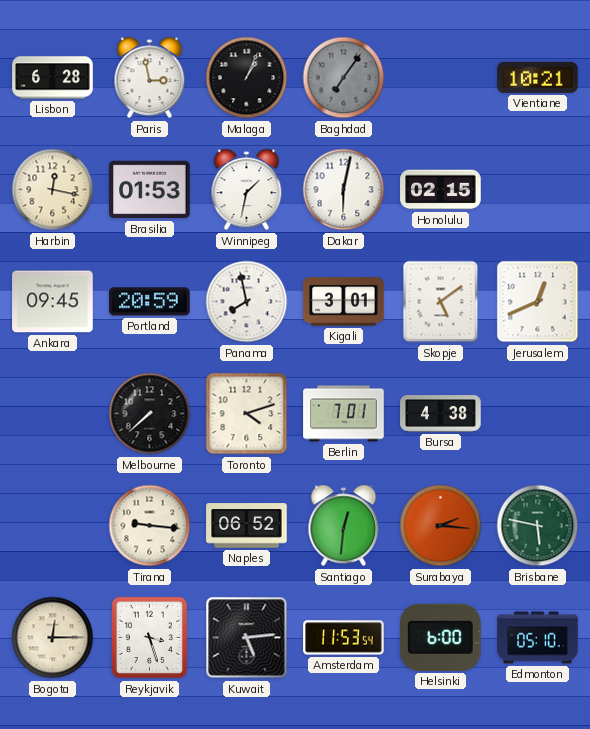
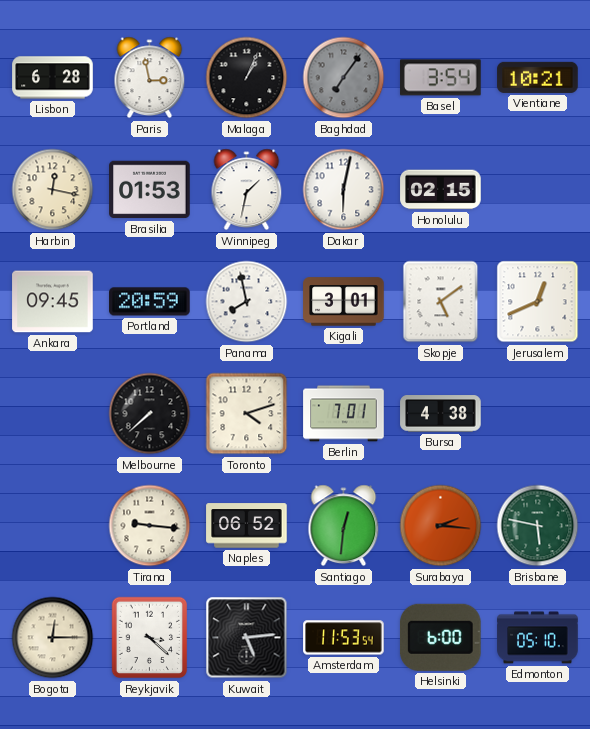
Basel: none -> 3:54
Reykjavik: 3:27 -> 3:22
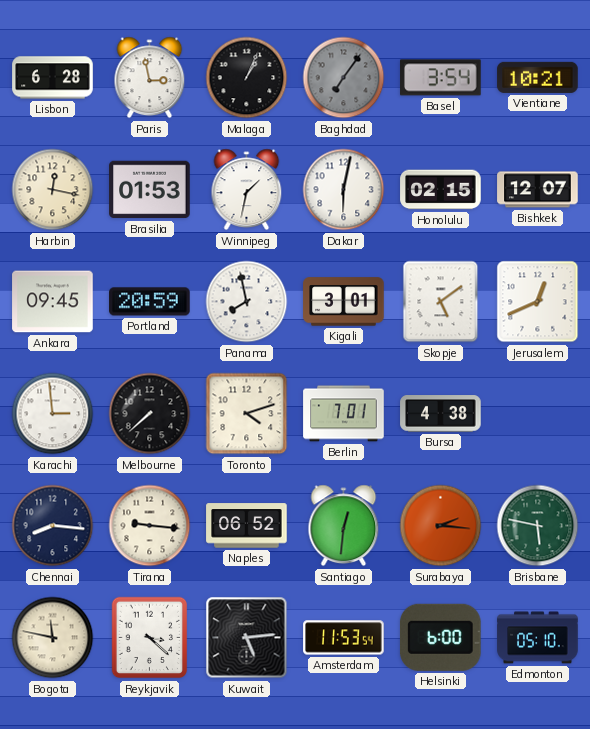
Bishkek: none -> 12:07
Karachi: none -> 2:59
Chennai: none -> 8:16
Bogota: 12:15 -> 11:47
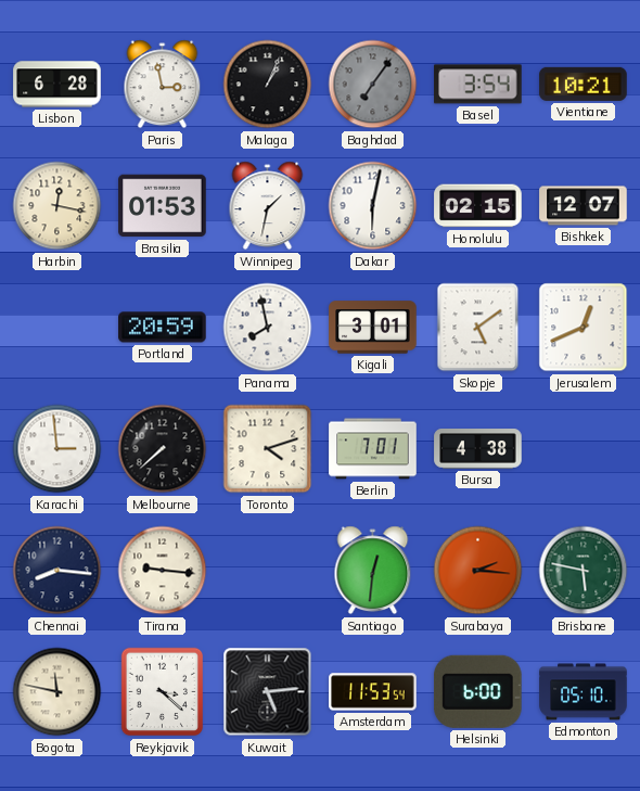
Ankara: 09:45 -> none
Naples: 06:52 -> none
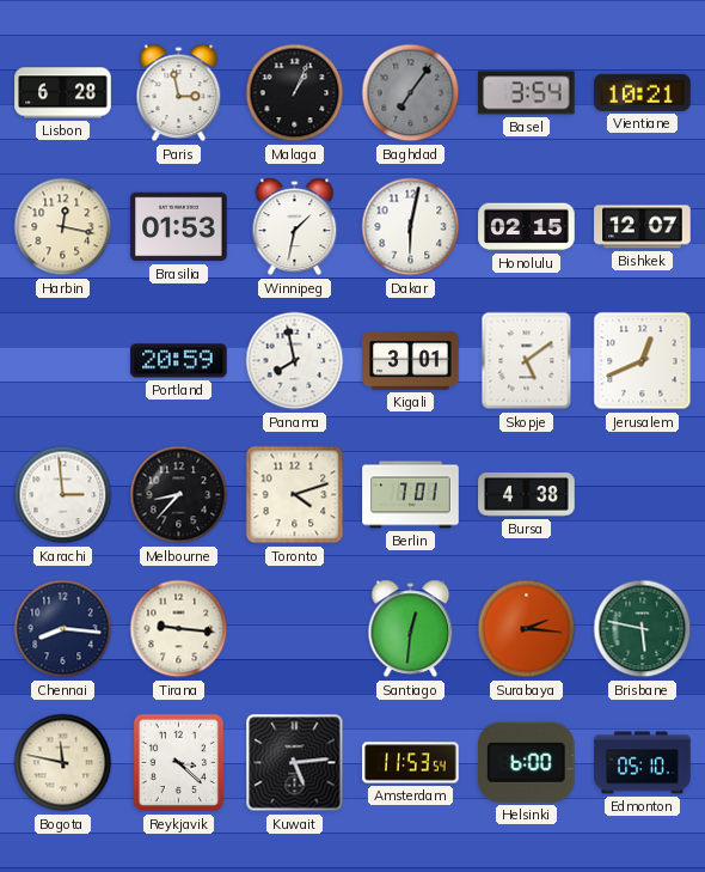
Melbourne: 7:38 -> 8:37
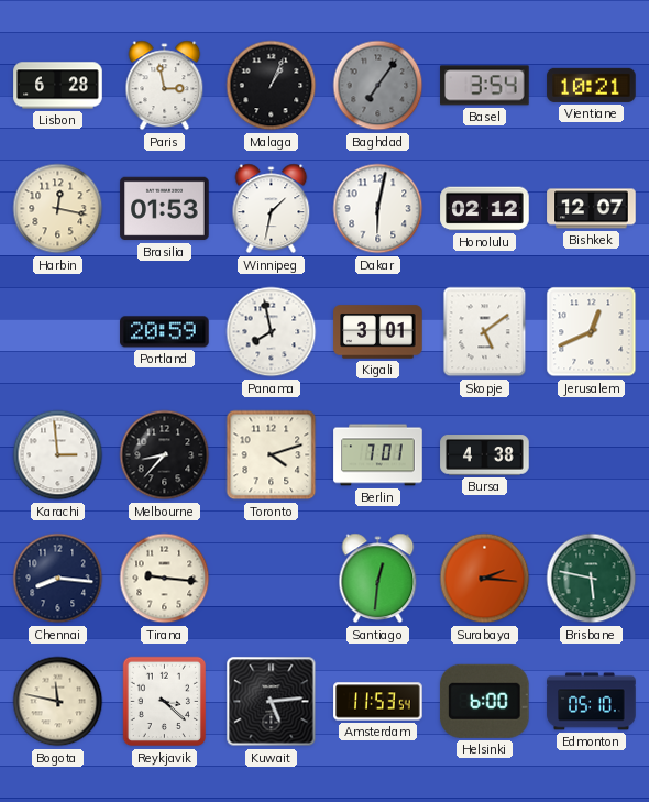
Honolulu: 02:15 -> 02:12
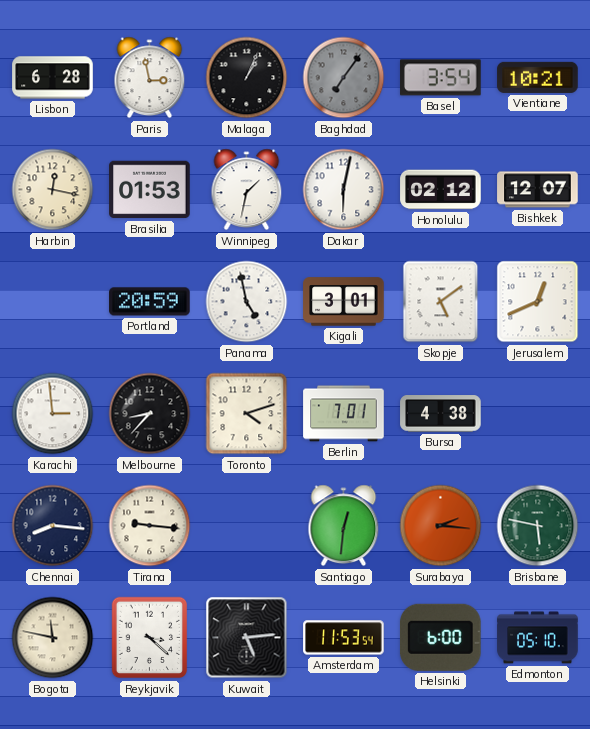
Panama: 7:58 -> 4:58
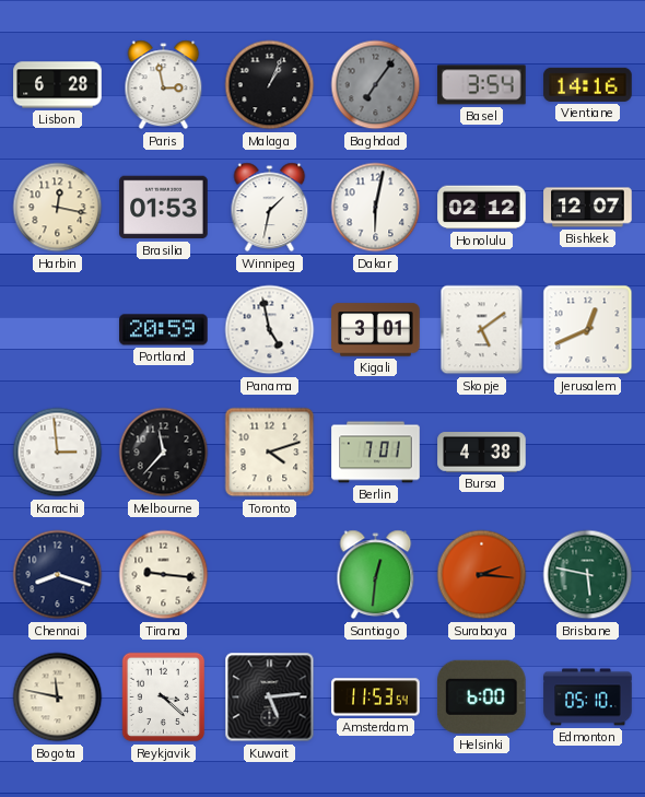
Vientiane: 10:21 -> 14:16
Melbourne: 8:37 -> 11:37
Chennai: 8:16 -> 8:18
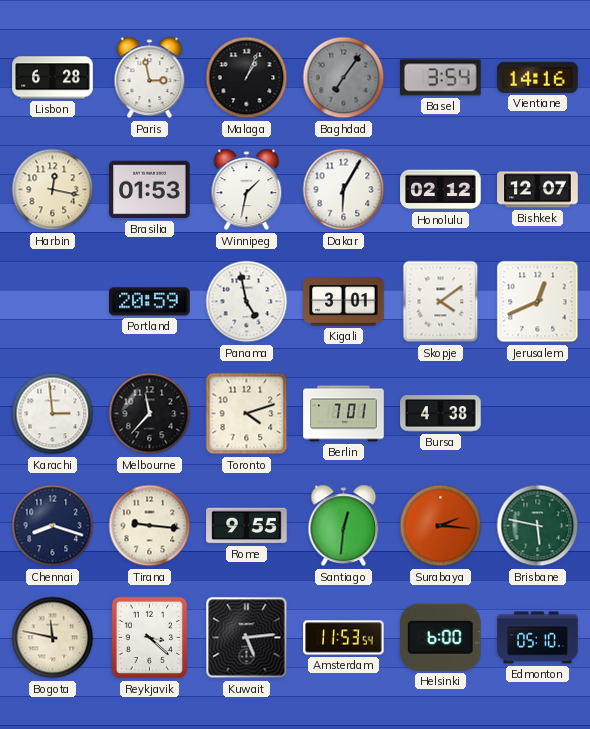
Dakar: 6:02 -> 6:05
Skopje: 5:09 -> 4:09
Rome: none -> 9:55
